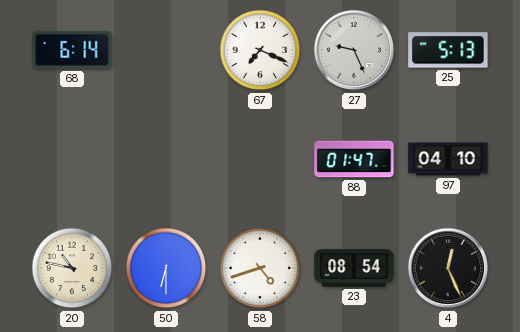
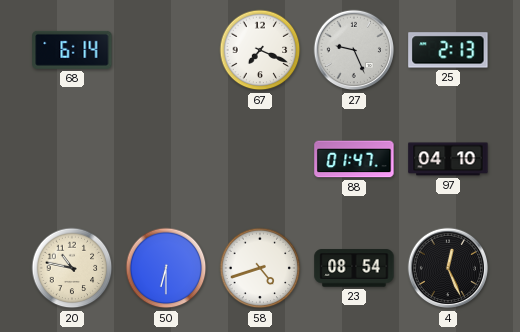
25: 5:13 -> 2:13
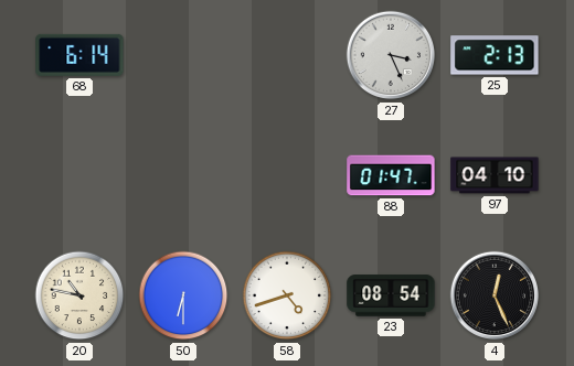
67: 7:19 -> none
27: 9:26 -> 3:26
